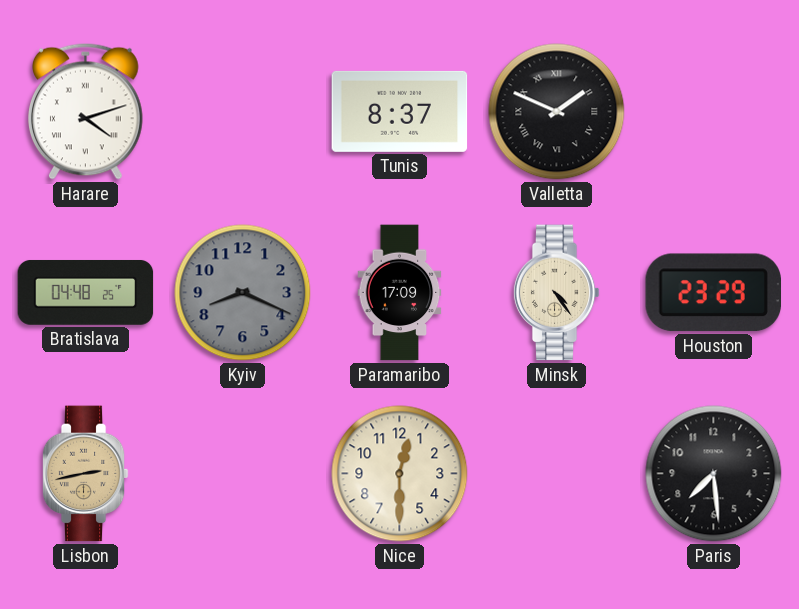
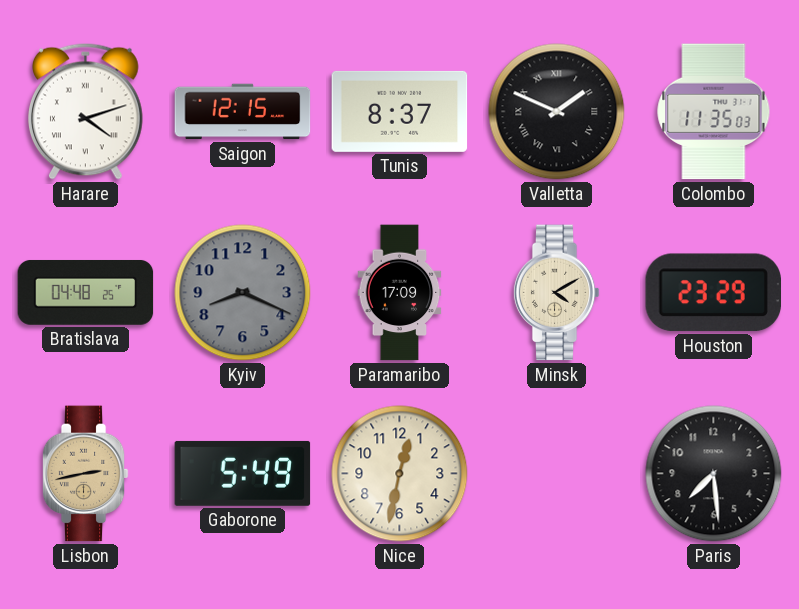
Saigon: none -> 12:15
Colombo: none -> 11:35
Minsk: 4:24 -> 4:10
Gaborone: none -> 5:49
Nice: 12:30 -> 12:32
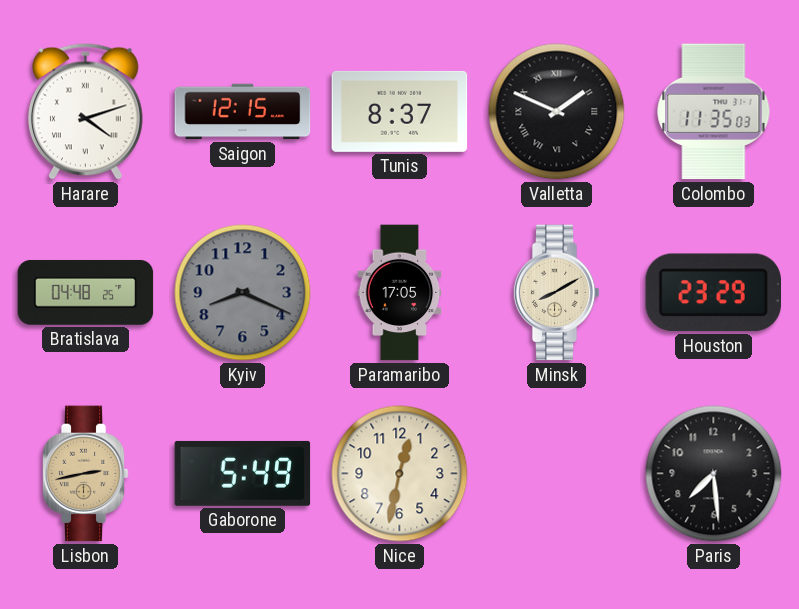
Paramaribo: 17:09 -> 17:05
Minsk: 4:10 -> 8:10
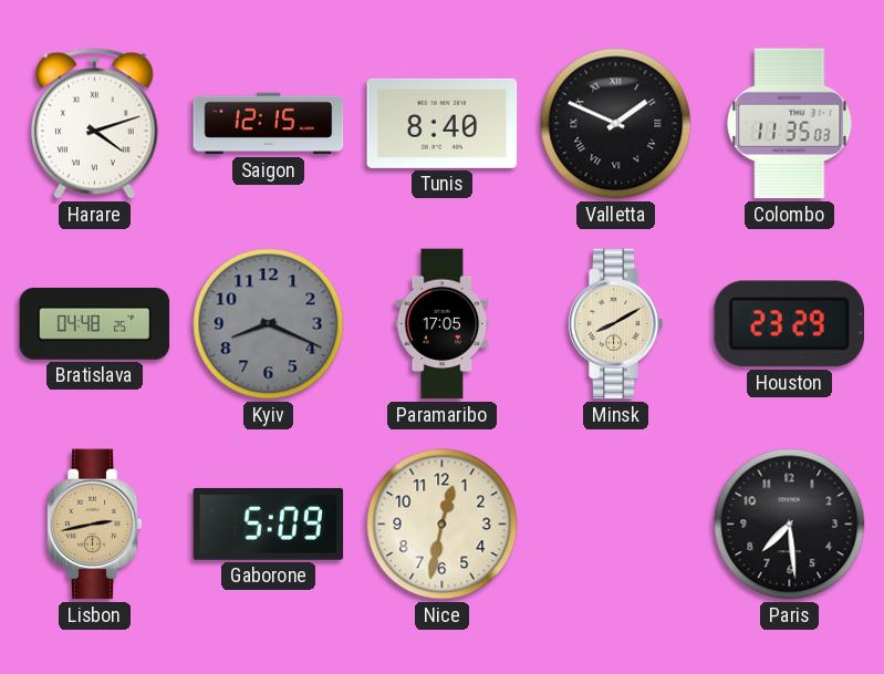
Tunis: 8:37 -> 8:40
Gaborone: 5:49 -> 5:09
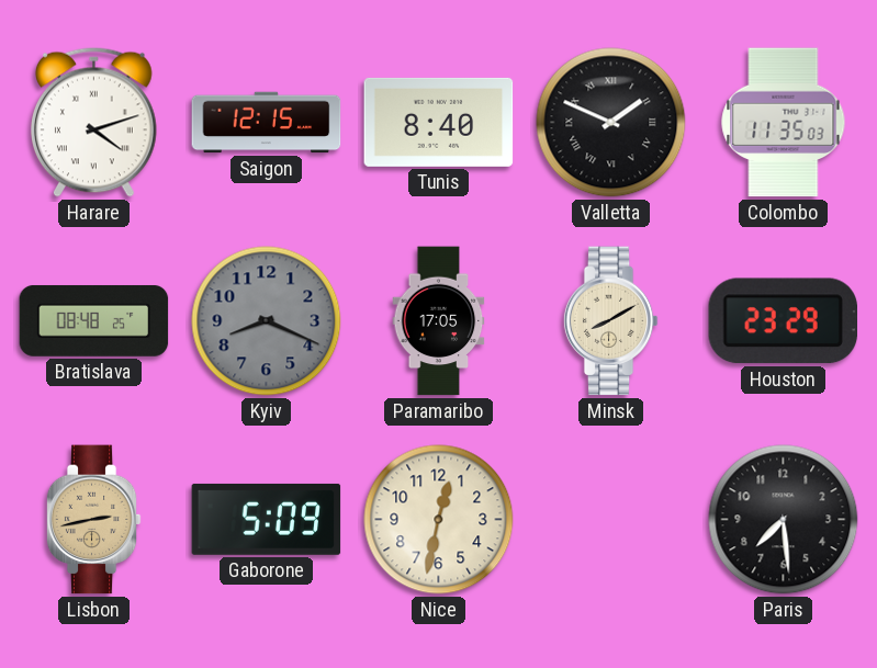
Bratislava: 04:48 -> 08:48
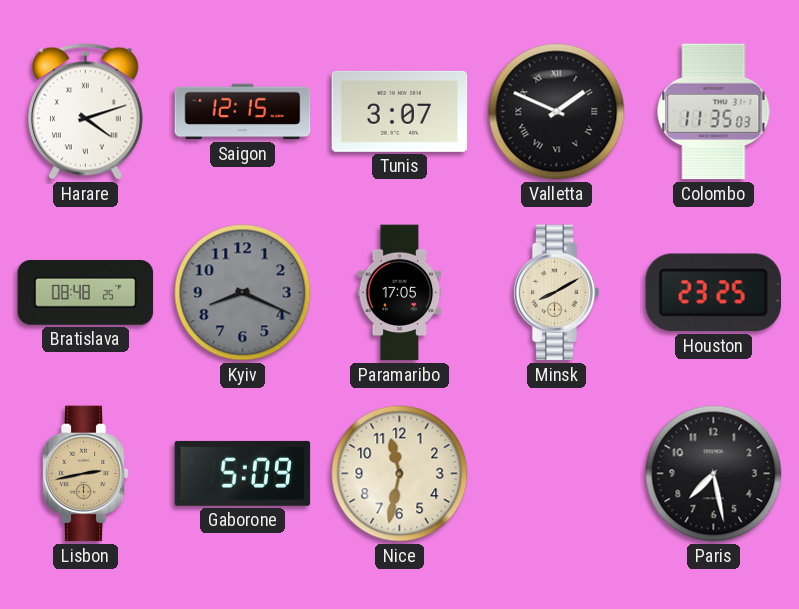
Tunis: 8:40 -> 3:07
Houston: 23:29 -> 23:25
Nice: 12:32 -> 11:32
Paris: 7:29 -> 7:28
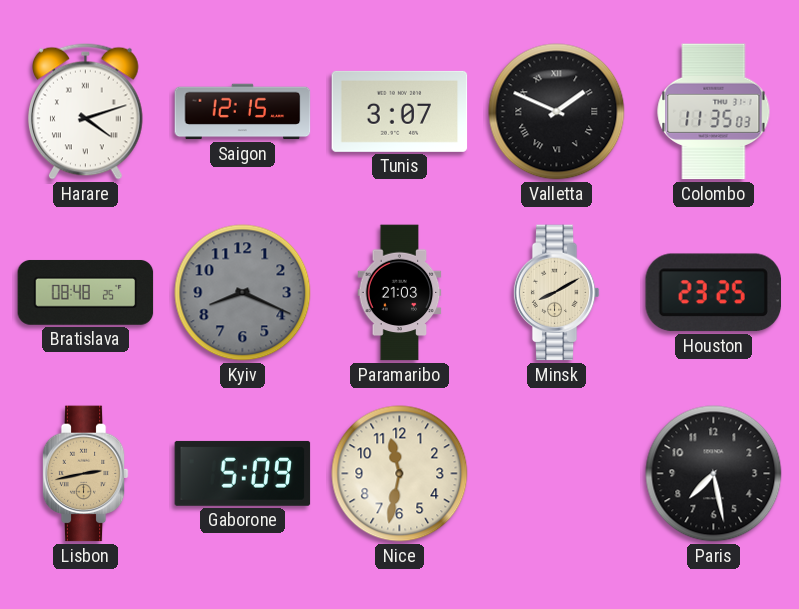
Paramaribo: 17:05 -> 21:03
